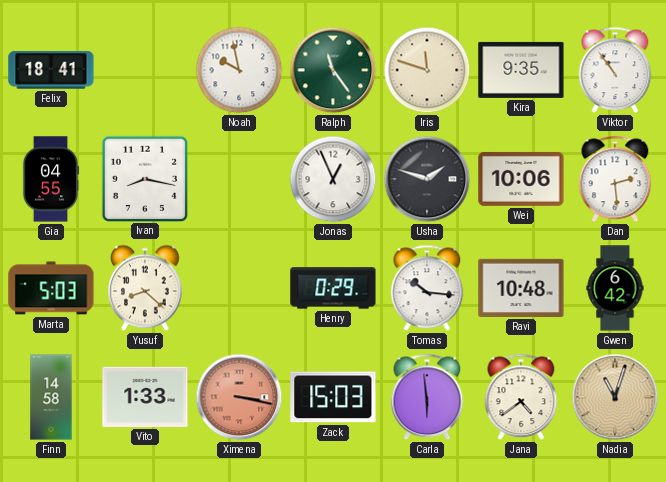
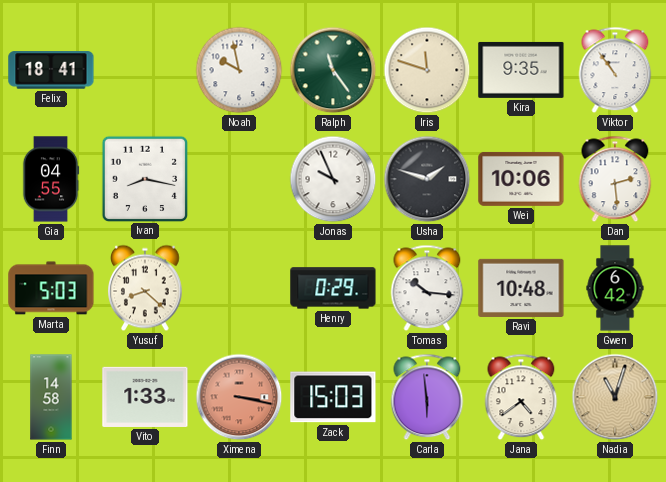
Jonas: 12:56 -> 9:56
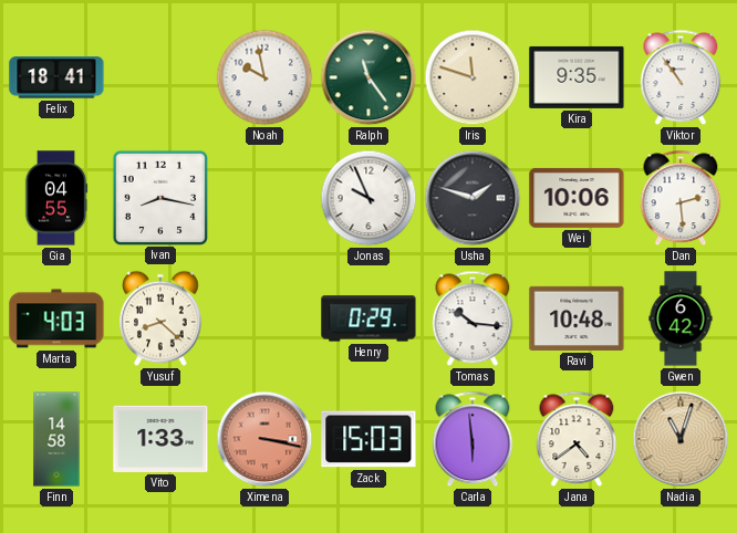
Marta: 5:03 -> 4:03
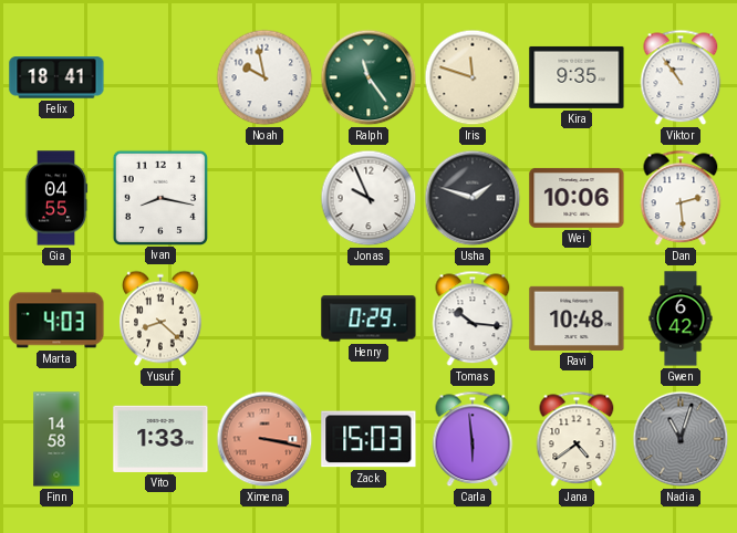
Nadia dial: champagne -> grey
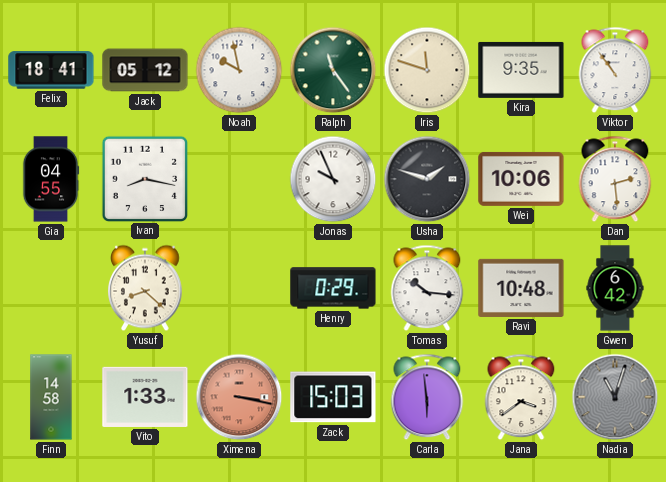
Jack: none -> 05:12
Marta: 4:03 -> none
Jana: 4:39 -> 3:39
